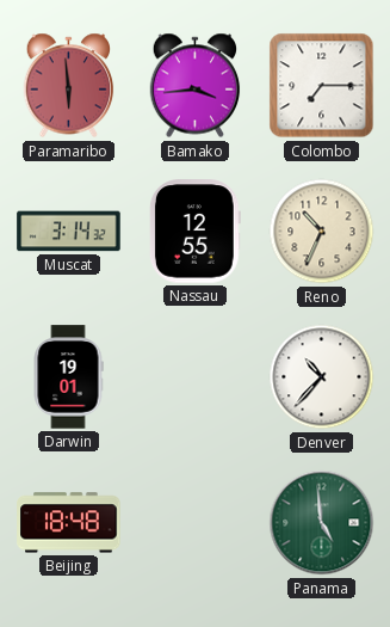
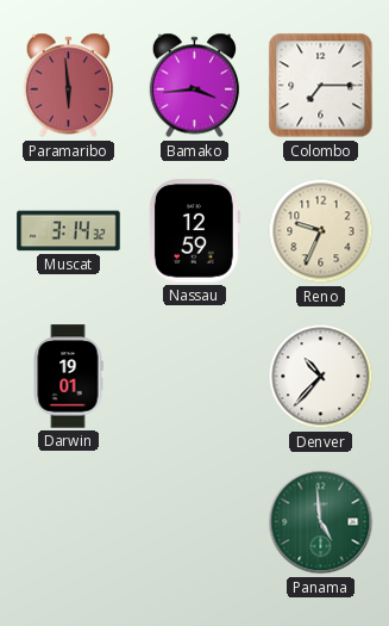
Nassau: 12:55 -> 12:59
Reno: 10:34 -> 9:34
Beijing: 18:48 -> none
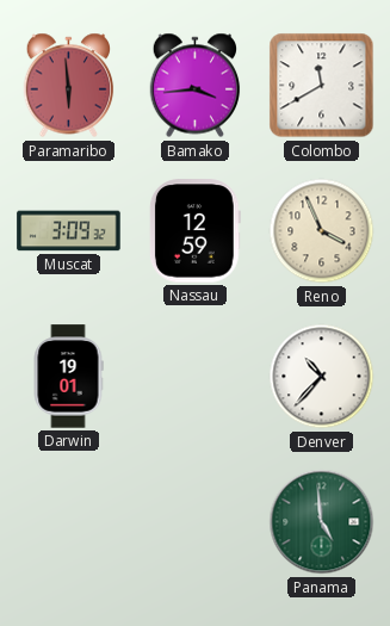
Colombo: 7:15 -> 11:40
Muscat: 3:14 -> 3:09
Reno: 9:34 -> 3:56
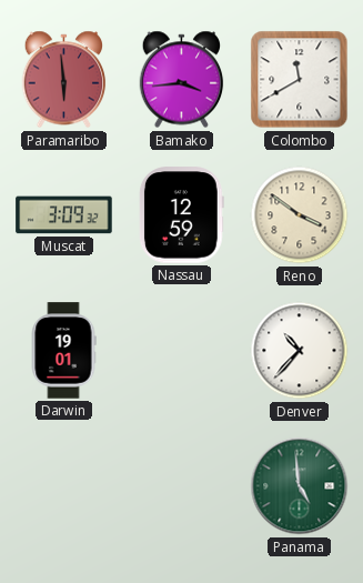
Reno: 3:56 -> 3:51
